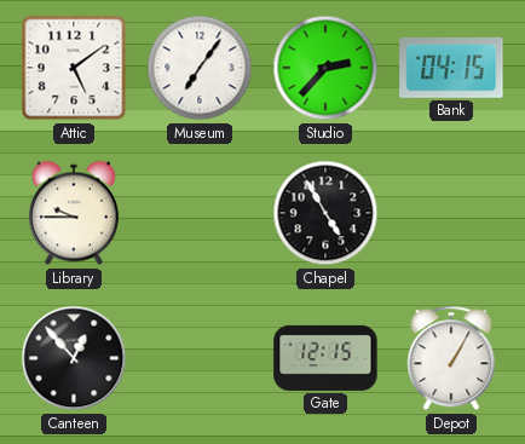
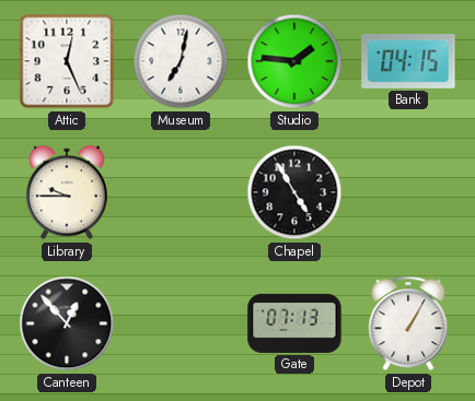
Attic: 5:09 -> 12:26
Museum: 7:06 -> 7:02
Studio: 2:37 -> 1:46
Gate: 12:15 -> 07:13
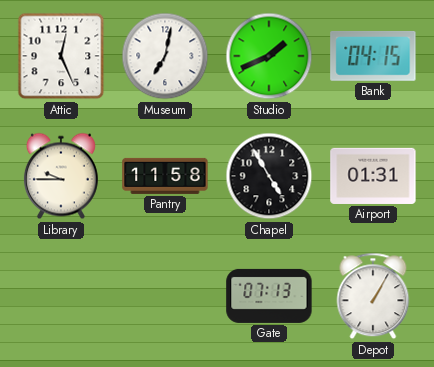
Studio: 1:46 -> 1:41
Pantry: none -> 11:58
Airport: none -> 01:31
Canteen: 12:53 -> none
